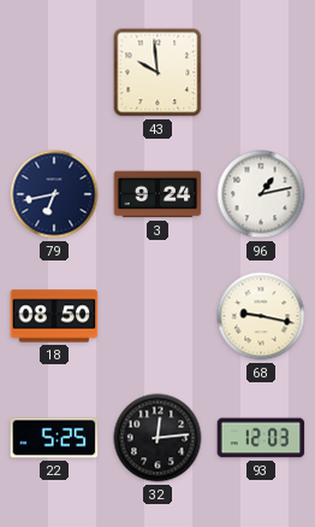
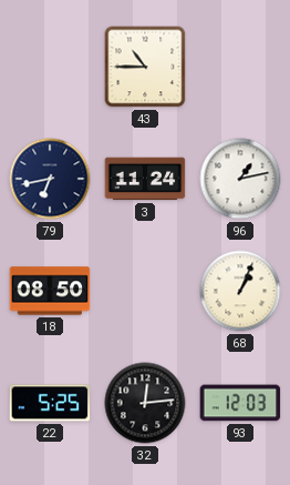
43: 9:59 -> 10:45
3: 9:24 -> 11:24
68: 9:17 -> 1:04
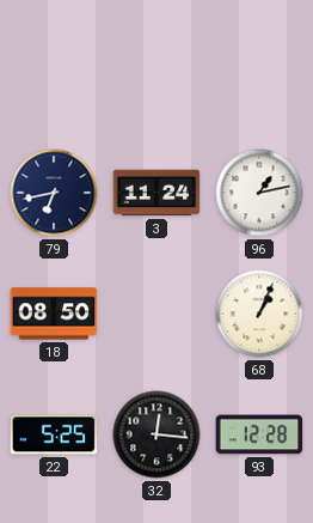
43: 10:45 -> none
32: 12:14 -> 12:16
93: 12:03 -> 12:28
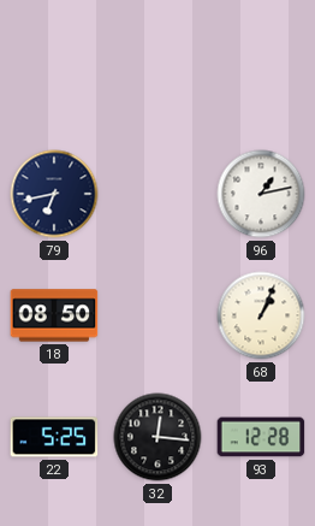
3: 11:24 -> none
